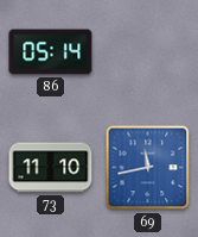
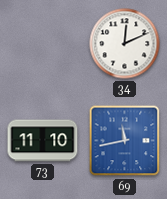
86: 05:14 -> none
34: none -> 12:11
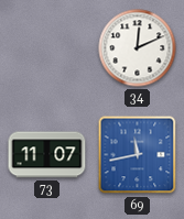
73: 11:10 -> 11:07
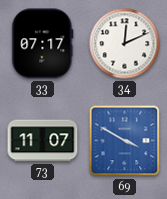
33: none -> 07:17
69: 11:43 -> 3:50
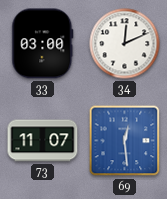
33: 07:17 -> 03:00
69: 3:50 -> 12:29
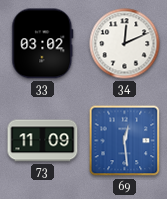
33: 03:00 -> 03:02
73: 11:07 -> 11:09
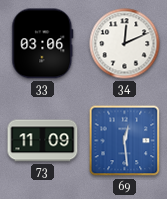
33: 03:02 -> 03:06
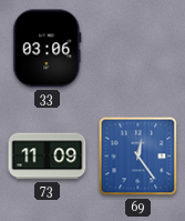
34: 12:11 -> none
69: 12:29 -> 12:24
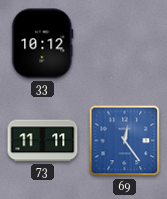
33: 03:06 -> 10:12
73: 11:09 -> 11:11
